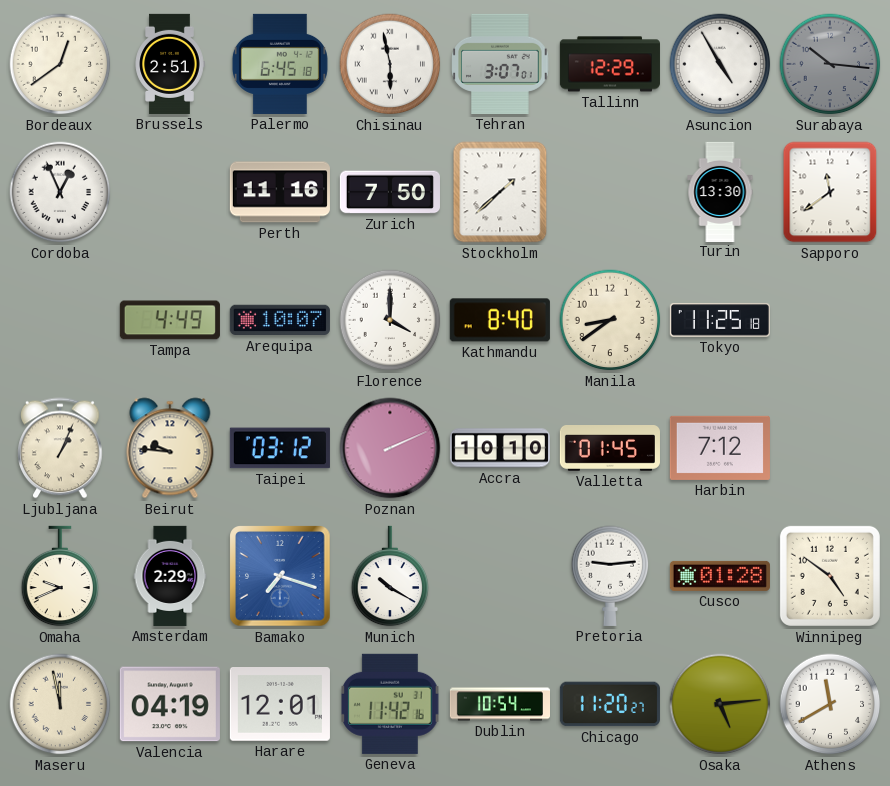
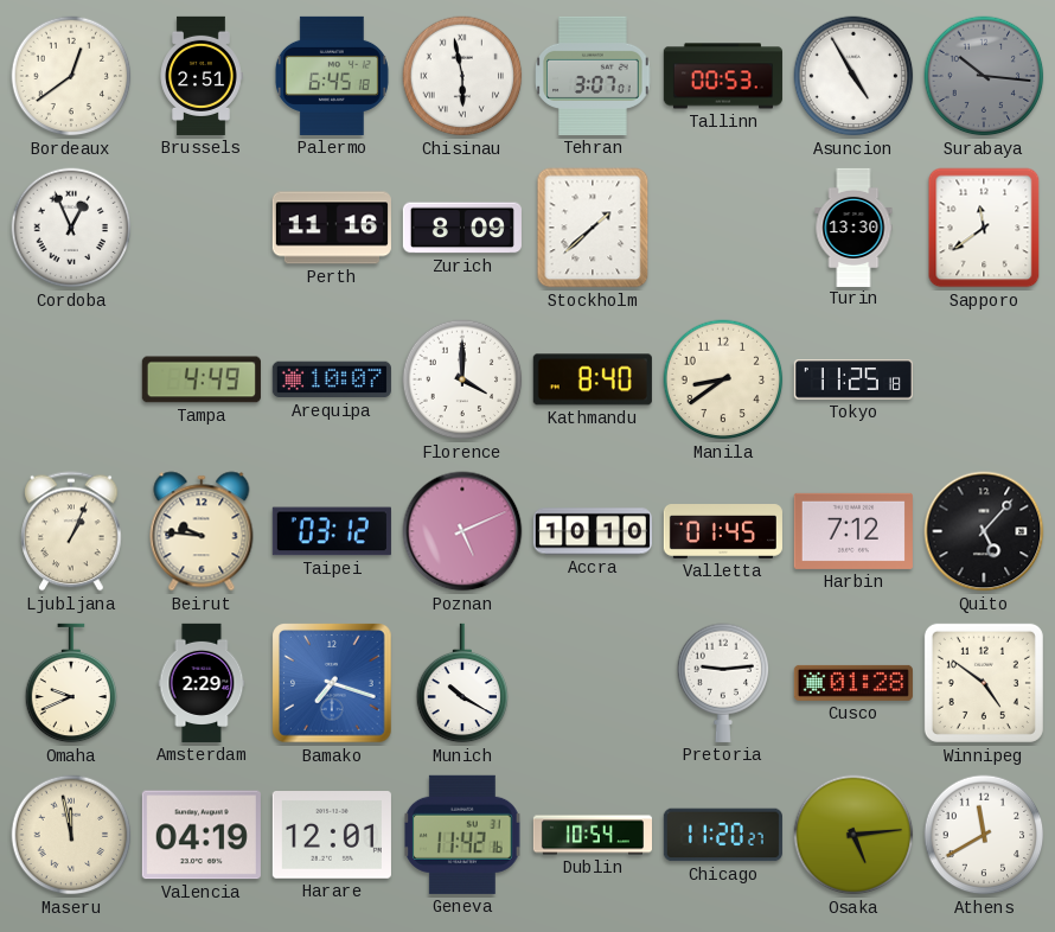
Tallinn: 12:29 -> 00:53
Zurich: 7:50 -> 8:09
Poznan: 2:11 -> 5:11
Quito: none -> 5:07
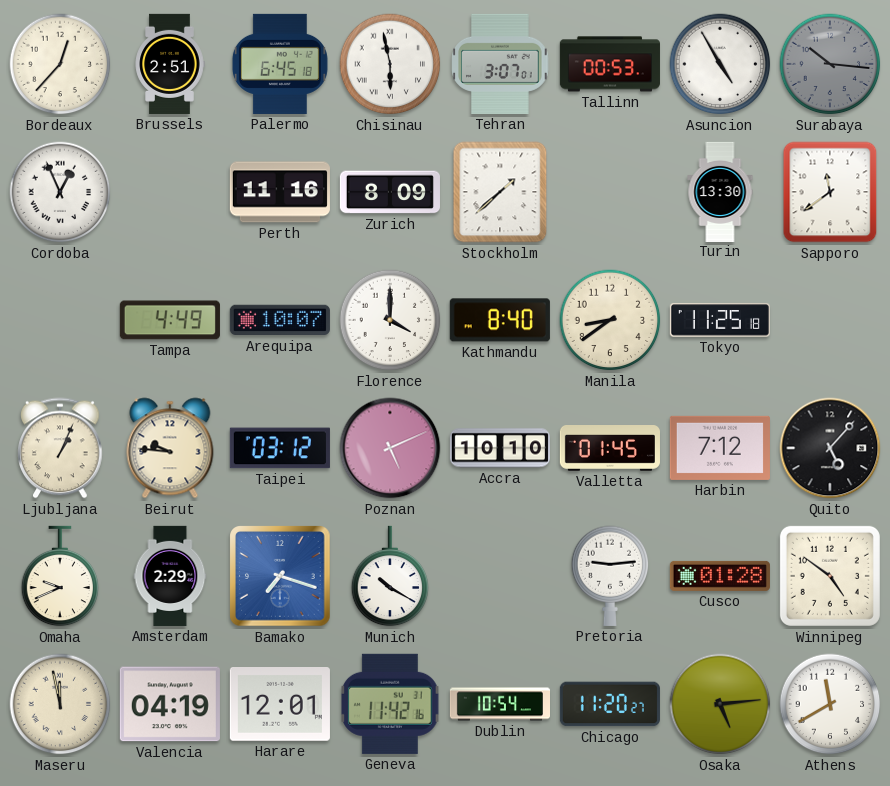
Bordeaux: 12:39 -> 12:37
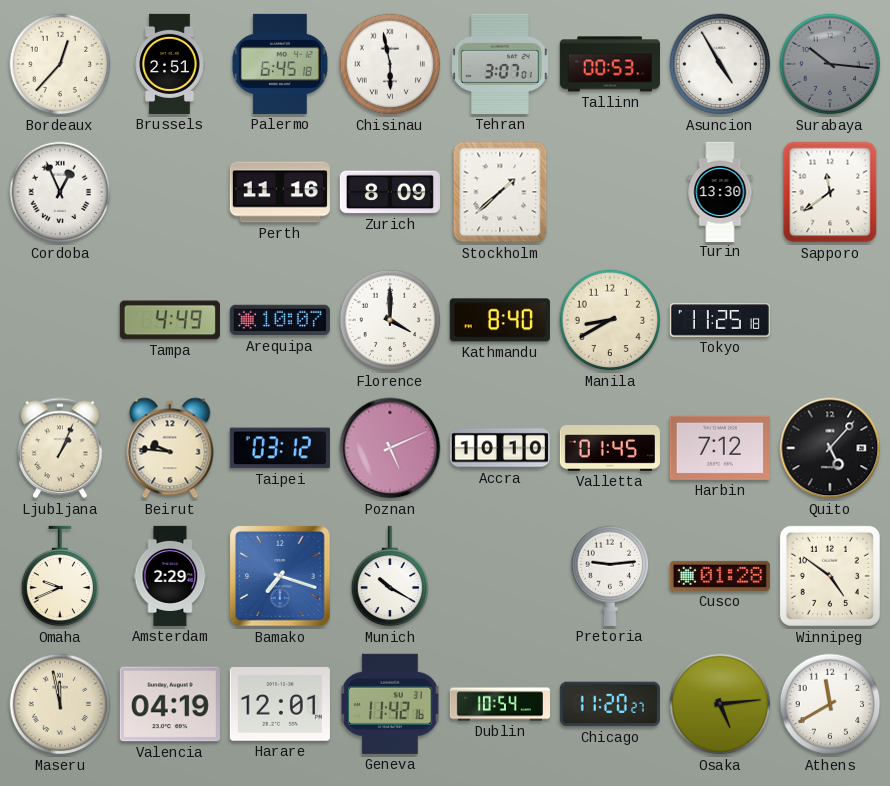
Manila: 8:39 -> 8:40
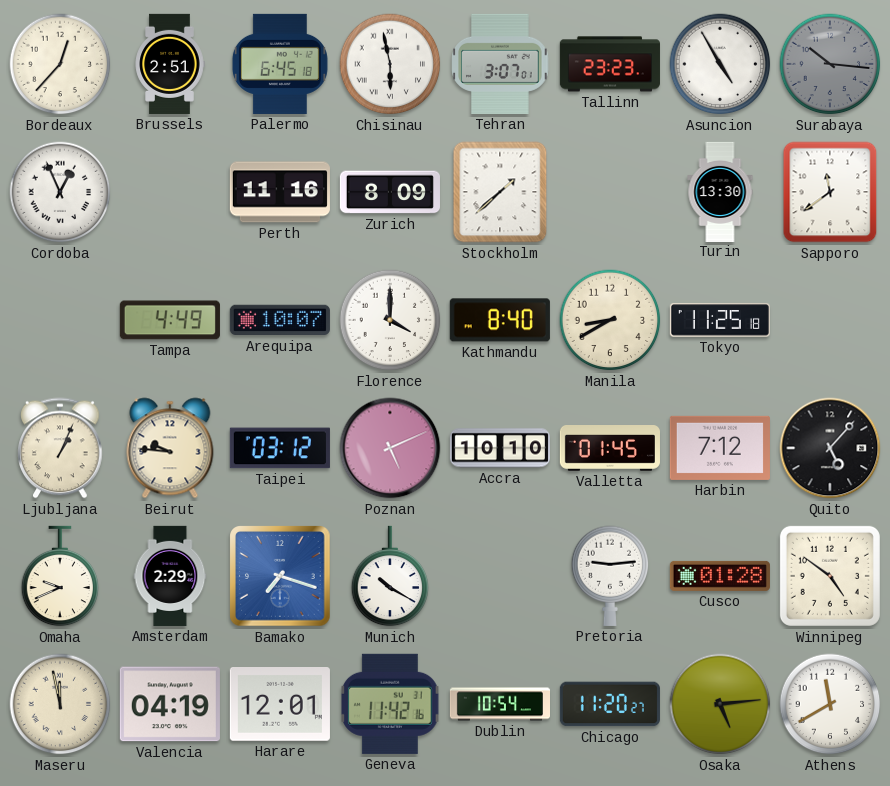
Tallinn: 00:53 -> 23:23
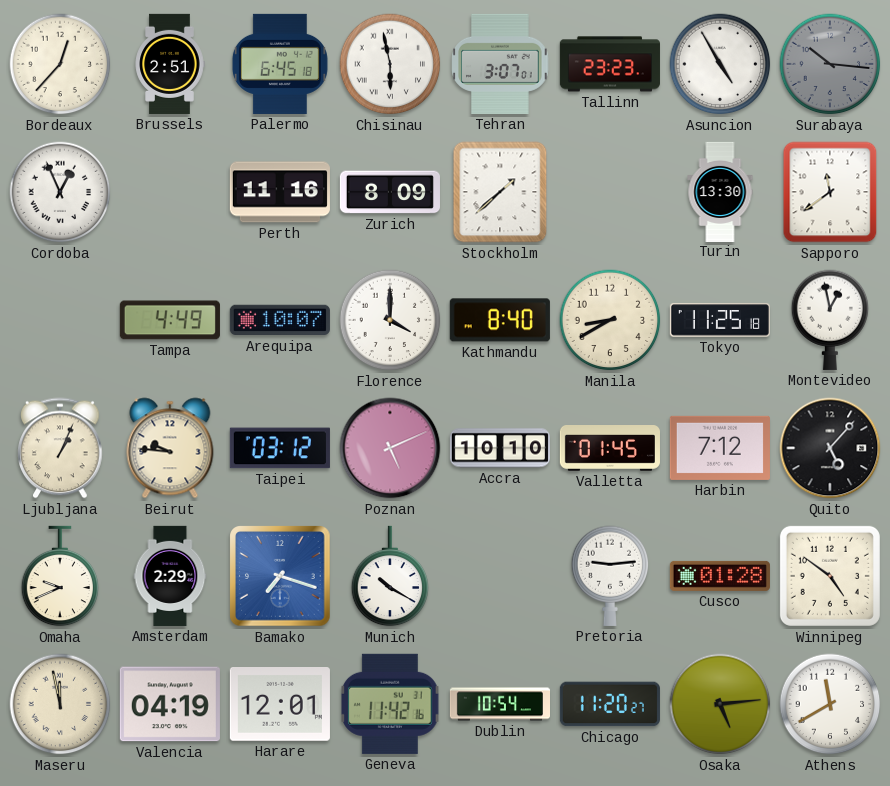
Montevideo: none -> 12:58
